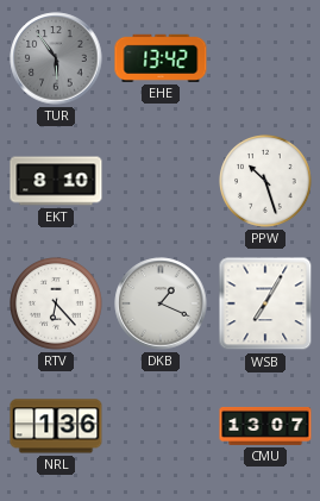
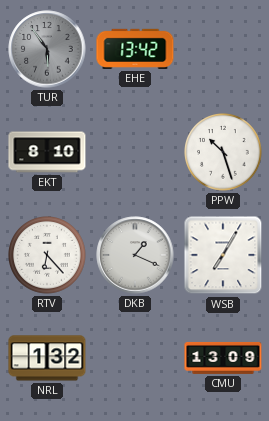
NRL: 1:36 -> 1:32
CMU: 13:07 -> 13:09
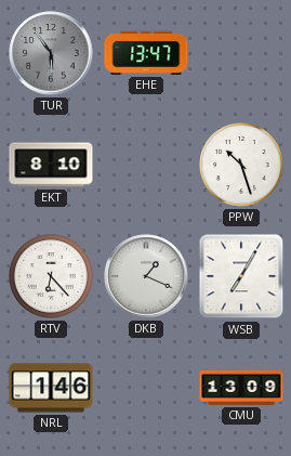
EHE: 13:42 -> 13:47
NRL: 1:32 -> 1:46
